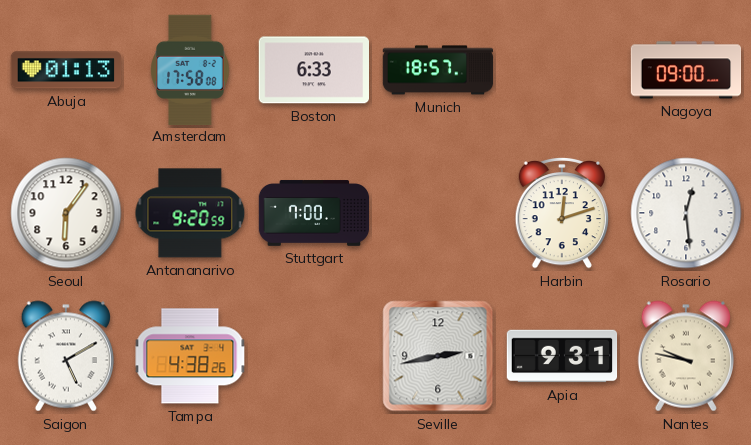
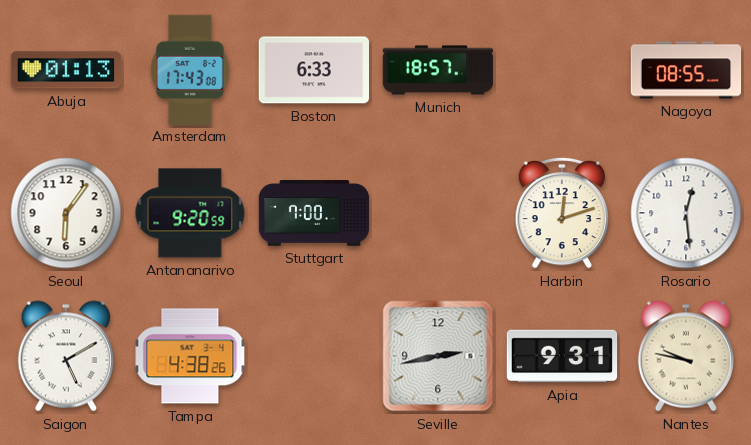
Amsterdam: 17:58 -> 17:43
Nagoya: 09:00 -> 08:55
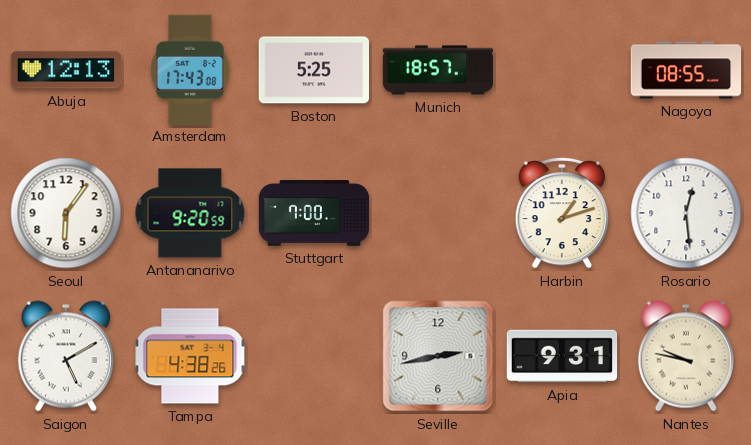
Abuja: 01:13 -> 12:13
Boston: 6:33 -> 5:25
Harbin: 12:12 -> 1:12
